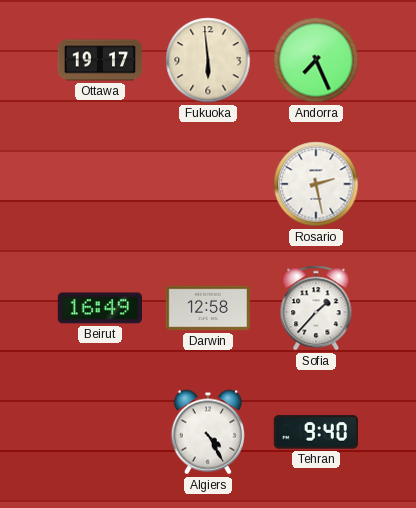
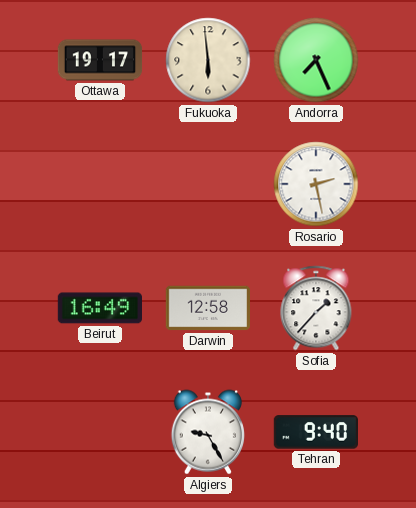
Algiers: 4:25 -> 9:25
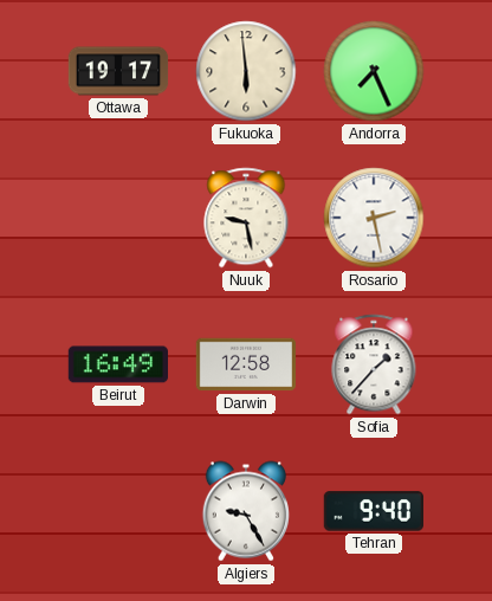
Nuuk: none -> 9:28
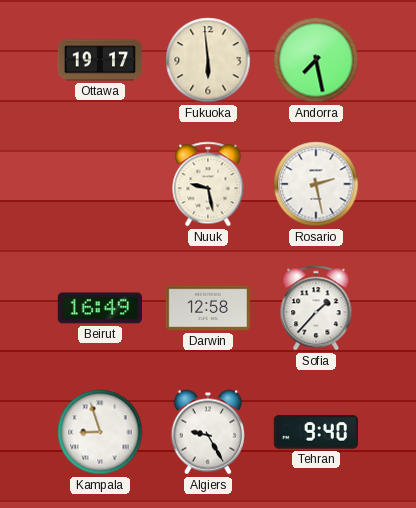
Andorra: 7:26 -> 7:28
Kampala: none -> 8:57
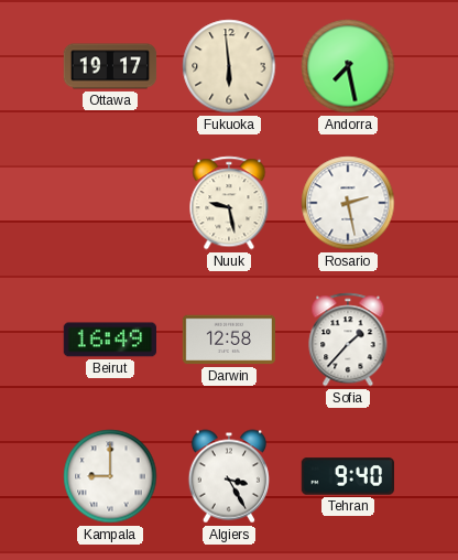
Kampala: 8:57 -> 9:00
Algiers: 9:25 -> 3:25
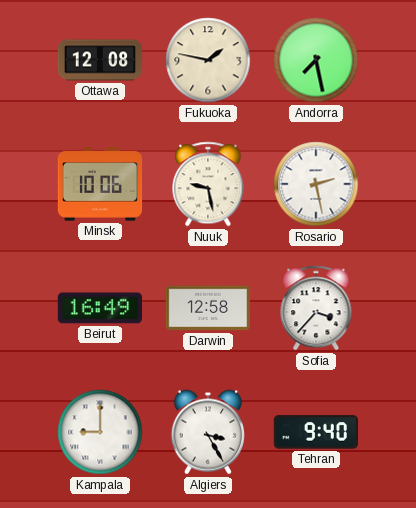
Ottawa: 19:17 -> 12:08
Fukuoka: 5:59 -> 1:47
Minsk: none -> 10:06
Sofia: 1:37 -> 3:37
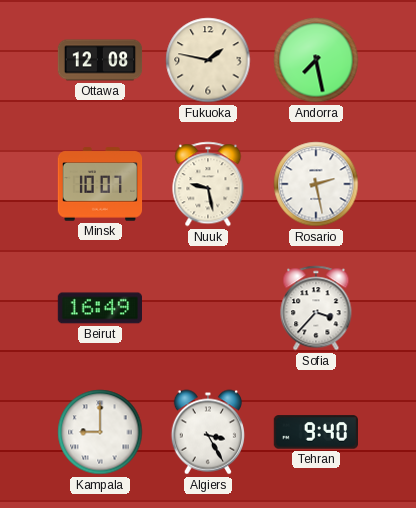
Minsk: 10:06 -> 10:07
Darwin: 12:58 -> none
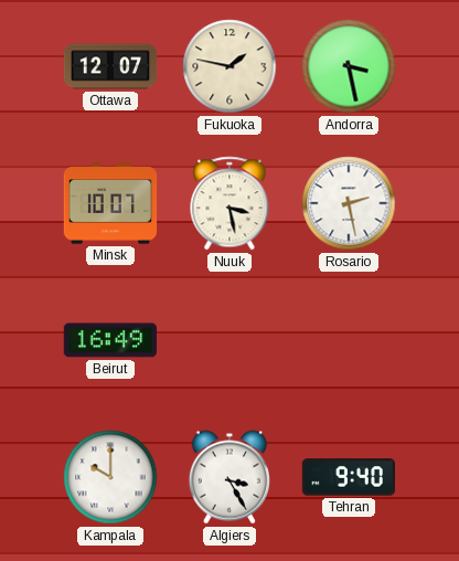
Ottawa: 12:08 -> 12:07
Andorra: 7:28 -> 3:28
Nuuk: 9:28 -> 3:28
Sofia: 3:37 -> none
Kampala: 9:00 -> 10:00
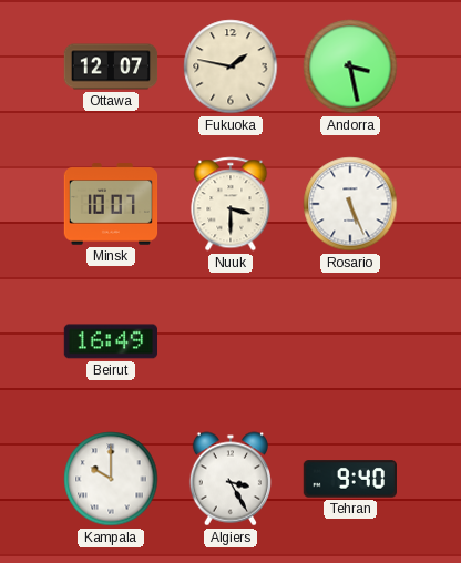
Nuuk: 3:28 -> 3:30
Rosario: 2:28 -> 5:26
